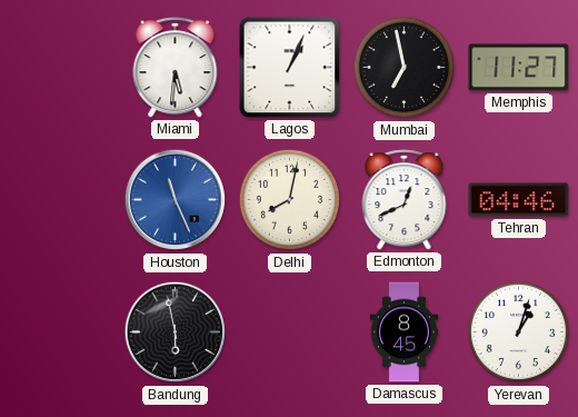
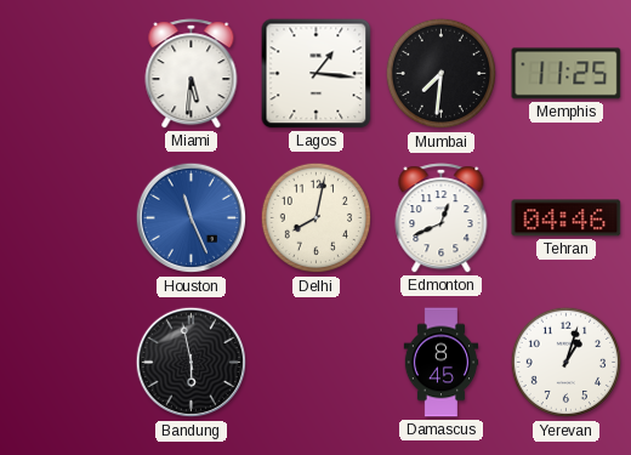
Lagos: 1:04 -> 1:16
Mumbai: 6:58 -> 7:31
Memphis: 11:27 -> 11:25
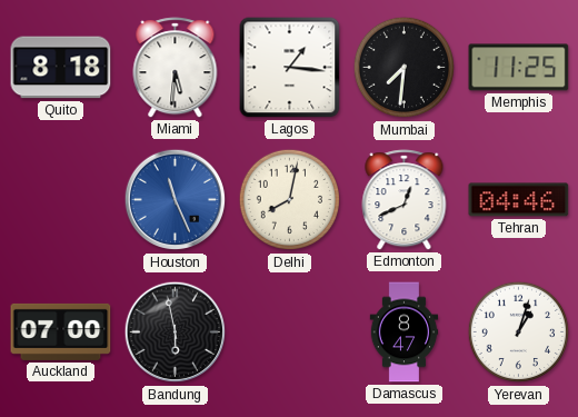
Quito: none -> 8:18
Auckland: none -> 07:00
Damascus: 8:45 -> 8:47
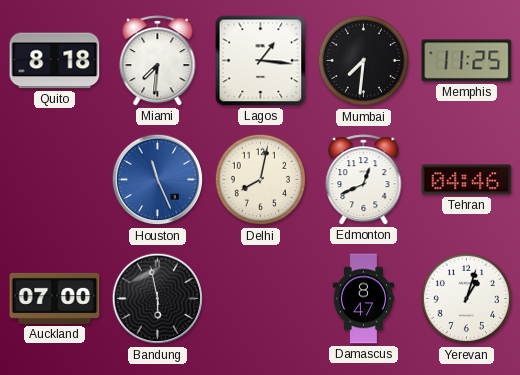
Miami: 5:31 -> 7:31
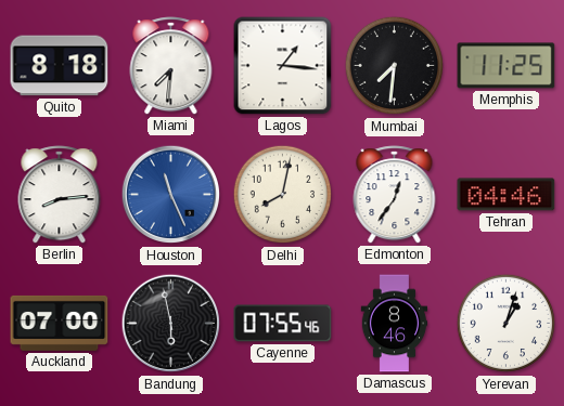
Berlin: none -> 8:14
Edmonton: 12:41 -> 12:36
Cayenne: none -> 07:55
Damascus: 8:47 -> 8:46
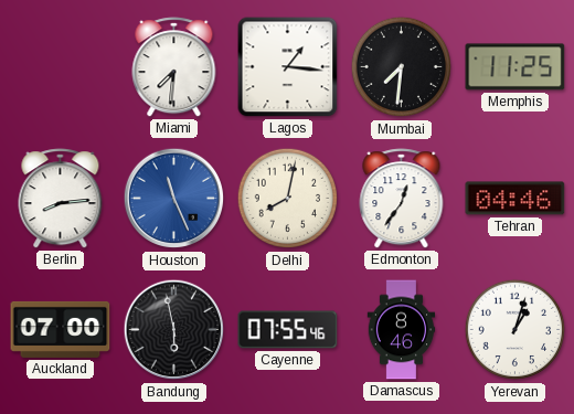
Quito: 8:18 -> none
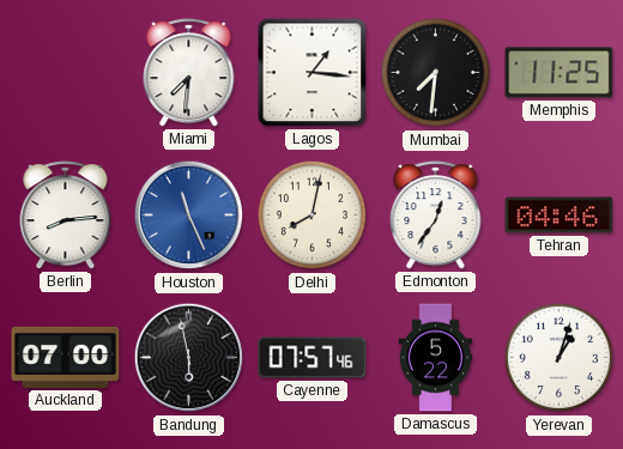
Cayenne: 07:55 -> 07:57
Damascus: 8:46 -> 5:22
